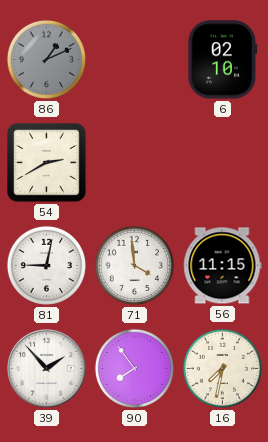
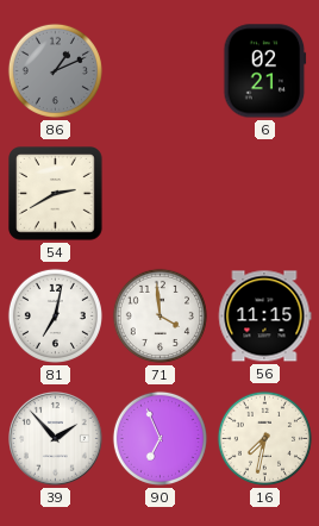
6: 02:10 -> 02:21
81: 9:02 -> 7:02
90: 7:54 -> 6:56
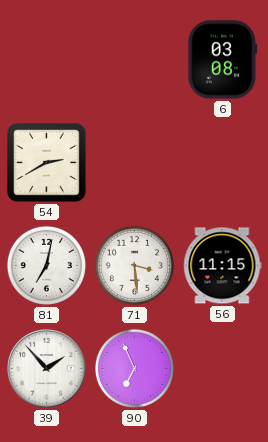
86: 1:11 -> none
6: 02:21 -> 03:08
71: 3:59 -> 3:29
16: 7:32 -> none
